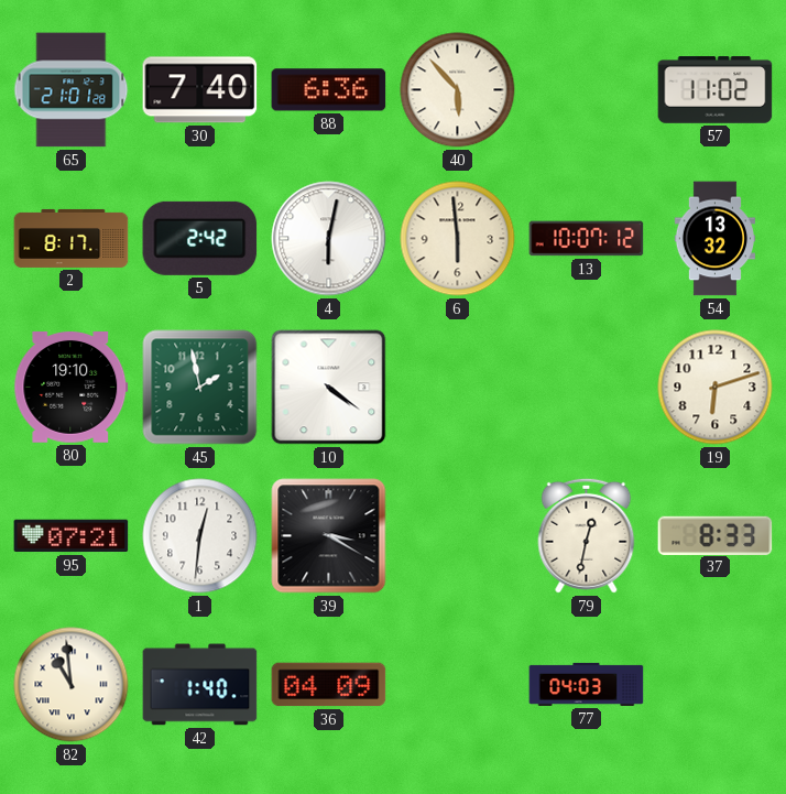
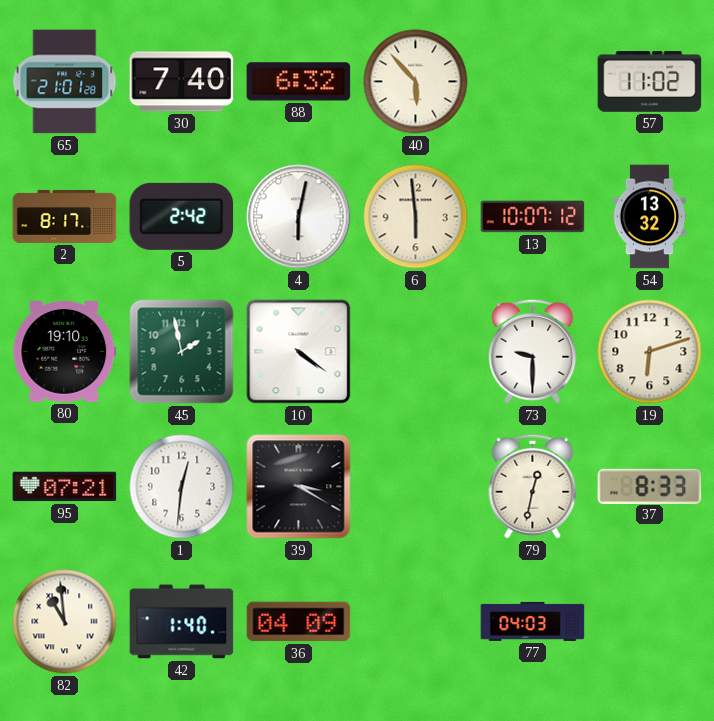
88: 6:36 -> 6:32
73: none -> 9:30
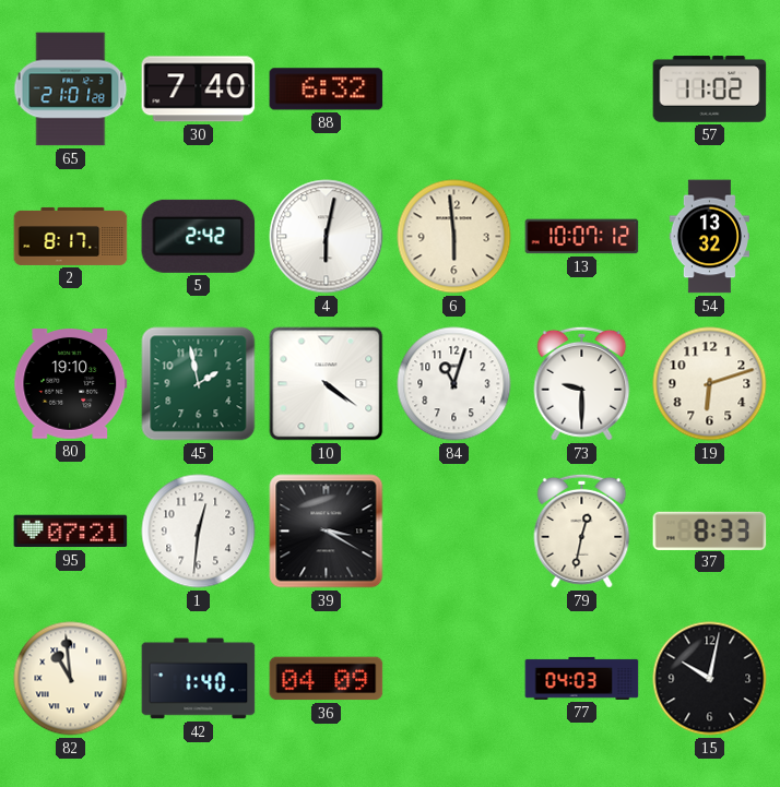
40: 5:53 -> none
84: none -> 11:03
15: none -> 10:02
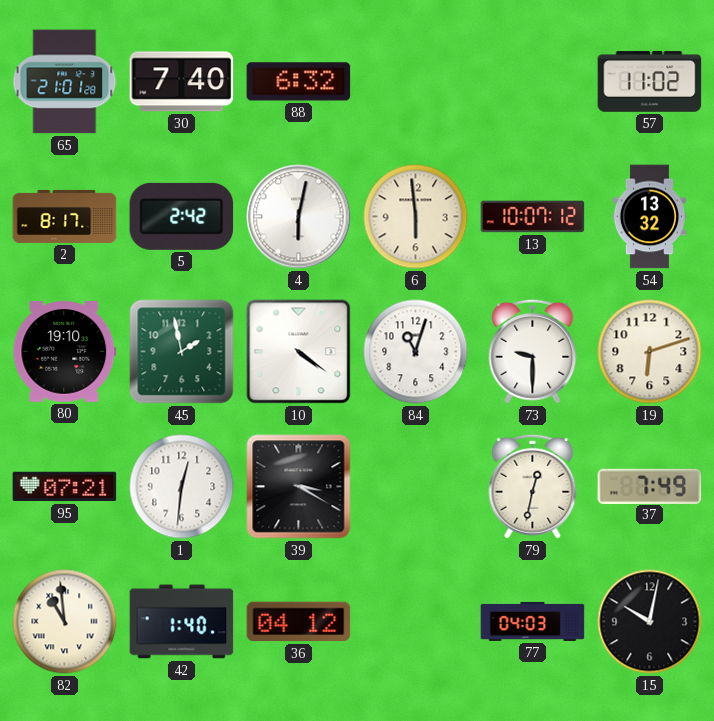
37: 8:33 -> 7:49
36: 04:09 -> 04:12
